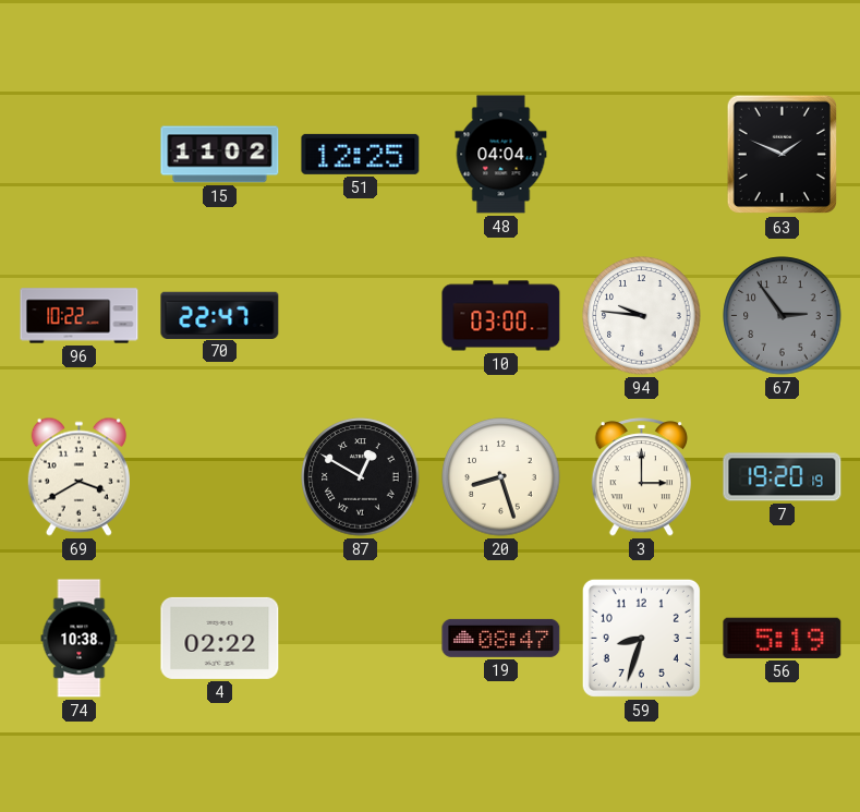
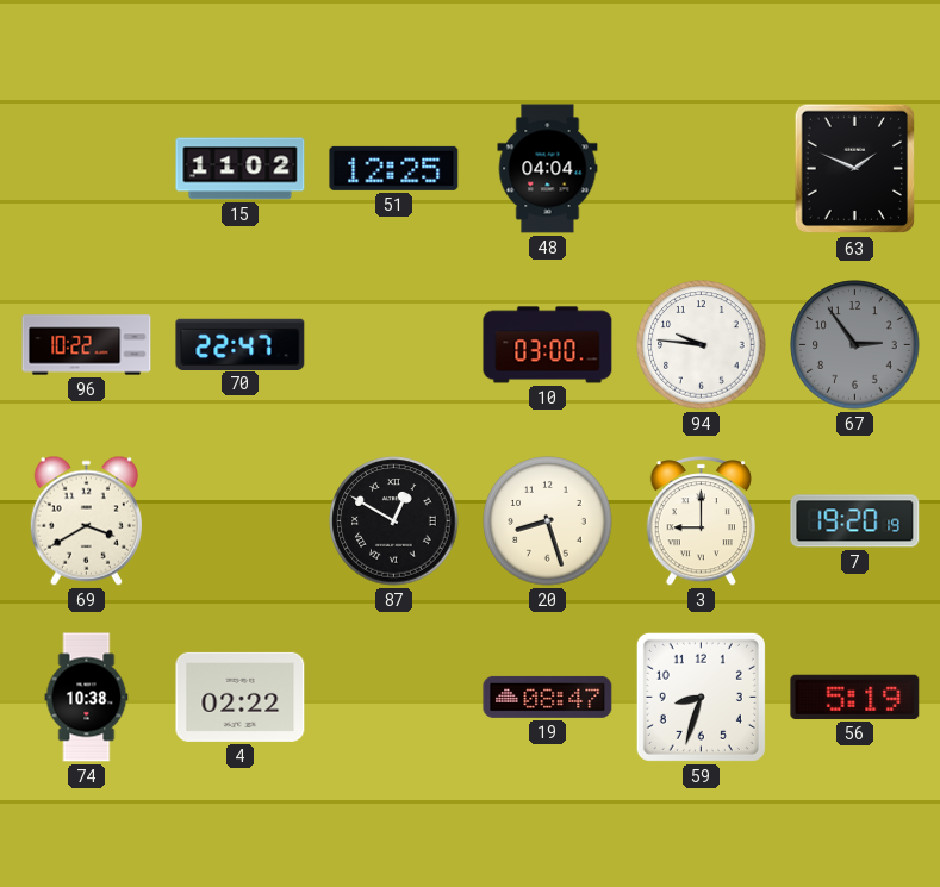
3: 3:00 -> 9:00
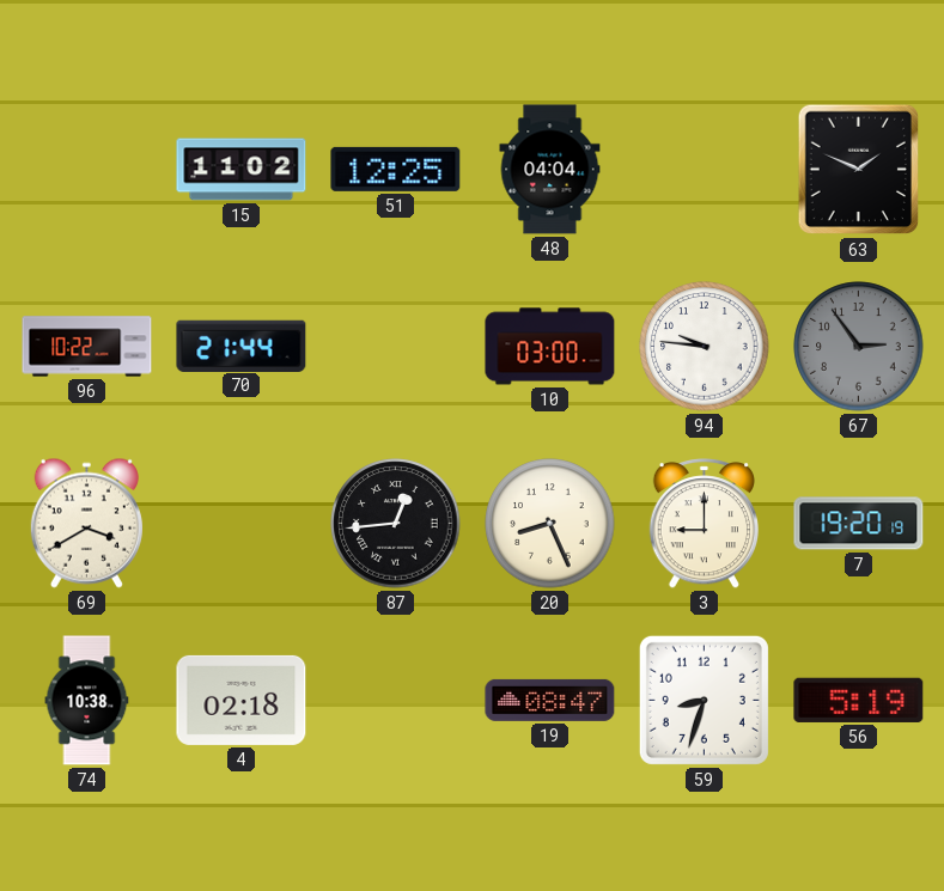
70: 22:47 -> 21:44
87: 12:50 -> 12:44
20: 8:27 -> 8:26
4: 02:22 -> 02:18
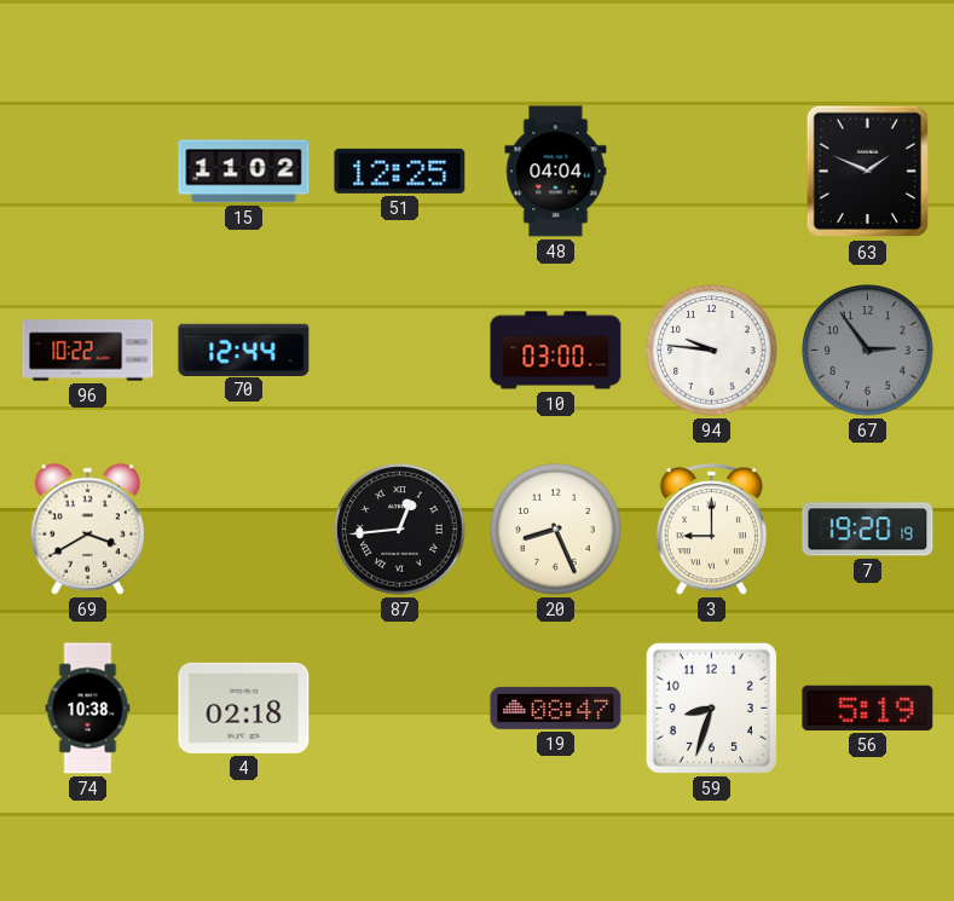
70: 21:44 -> 12:44
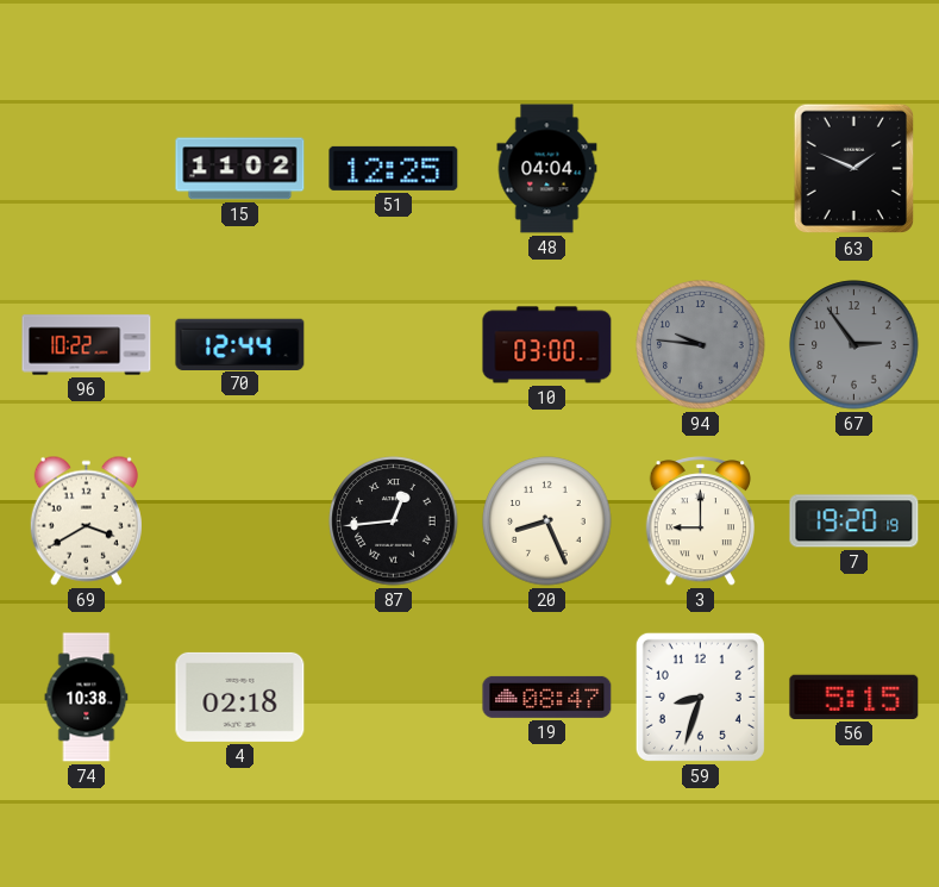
94 dial: white -> grey
56: 5:19 -> 5:15
